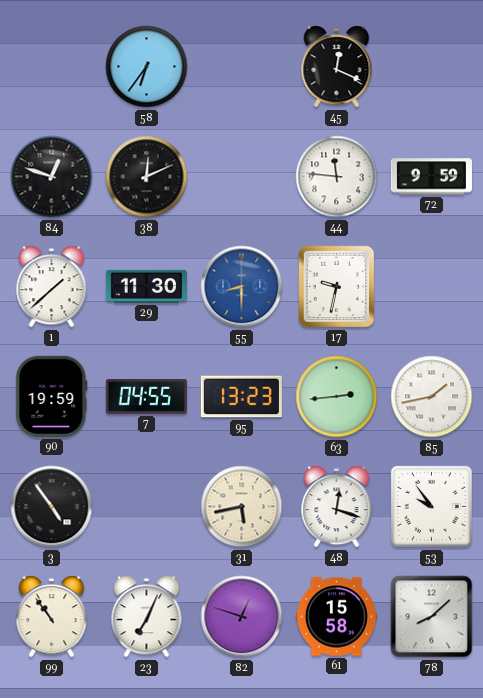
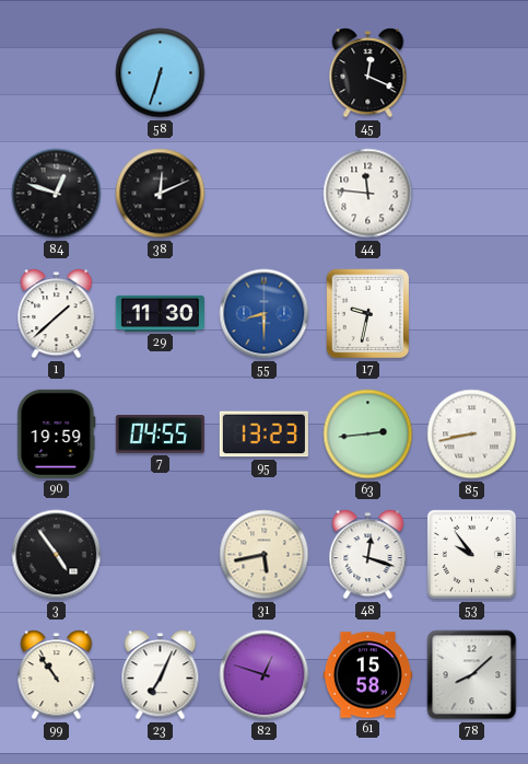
58: 6:36 -> 6:33
72: 9:59 -> none
85: 1:43 -> 8:43
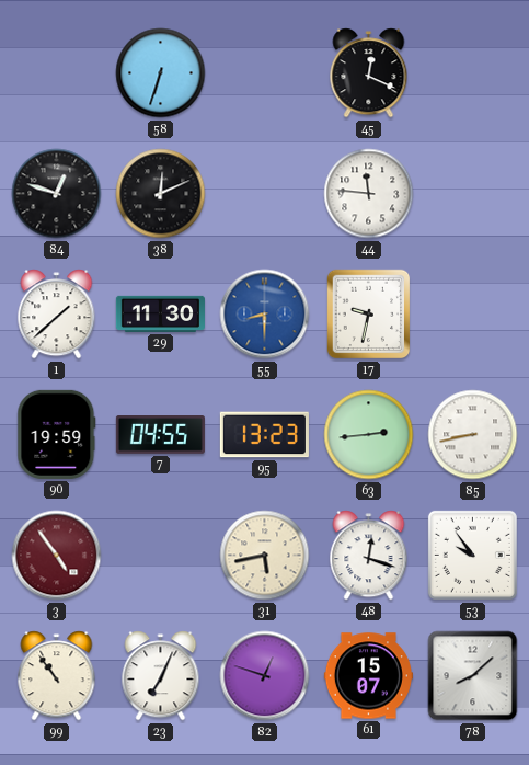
3 dial: black -> burgundy
61: 15:58 -> 15:07
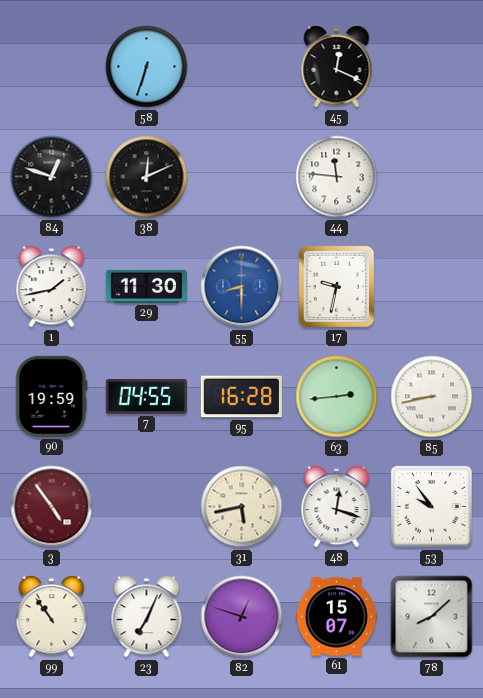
1: 1:38 -> 1:43
95: 13:23 -> 16:28
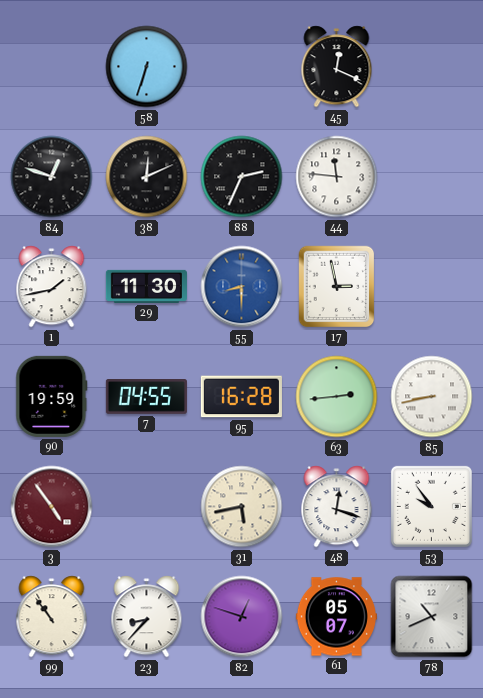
88: none -> 2:34
17: 9:32 -> 2:58
23: 7:04 -> 8:37
61: 15:07 -> 05:07
78: 8:08 -> 10:41
